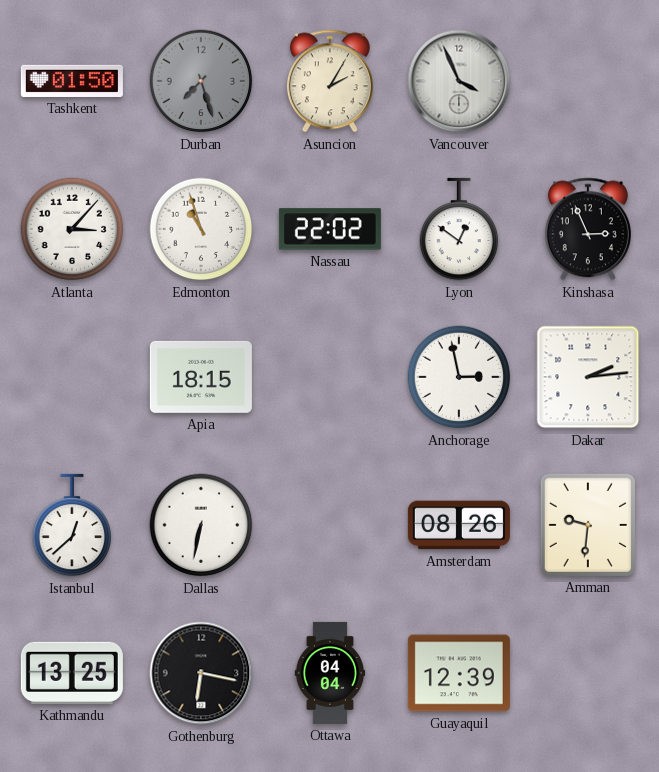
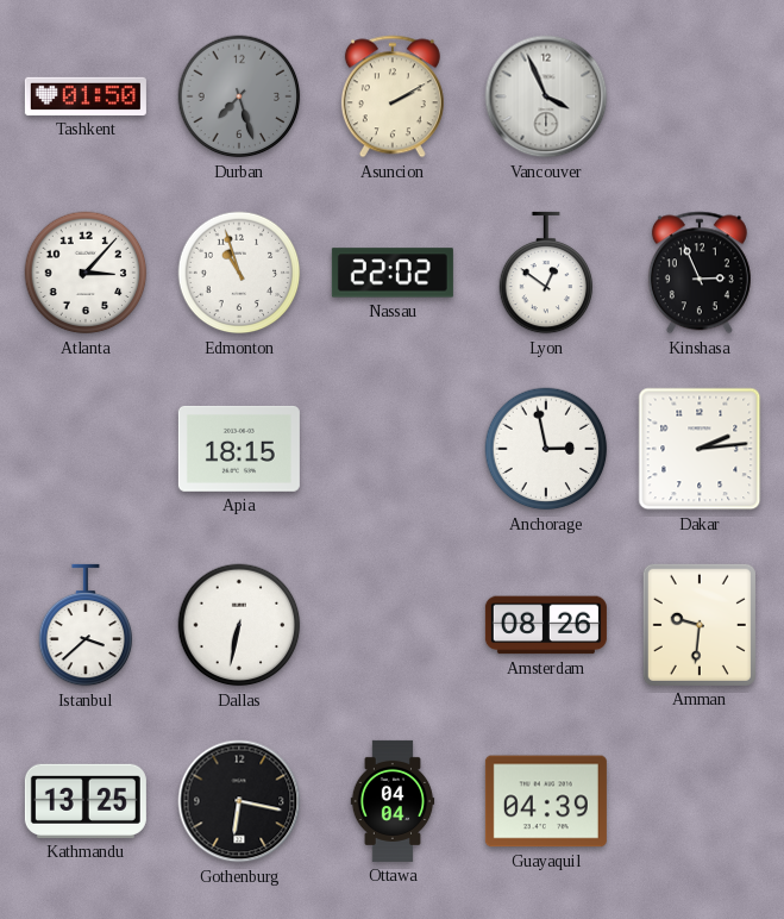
Asuncion: 2:05 -> 2:10
Istanbul: 12:38 -> 3:38
Guayaquil: 12:39 -> 04:39
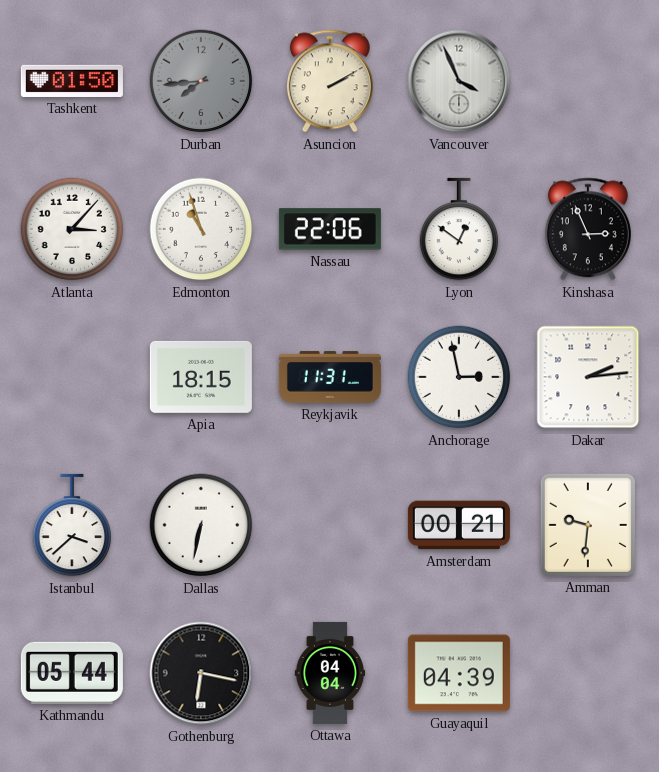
Durban: 7:27 -> 7:44
Nassau: 22:02 -> 22:06
Reykjavik: none -> 11:31
Amsterdam: 08:26 -> 00:21
Kathmandu: 13:25 -> 05:44
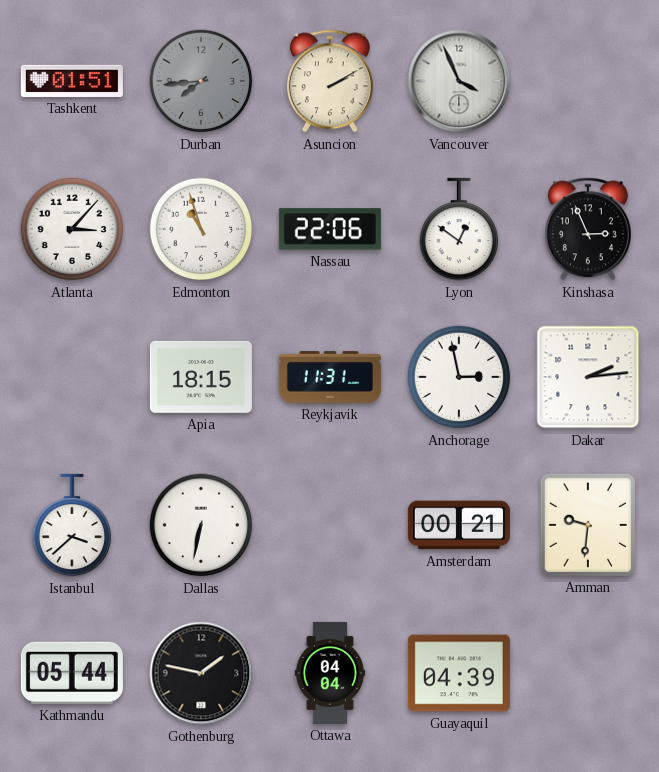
Tashkent: 01:50 -> 01:51
Gothenburg: 6:17 -> 1:47
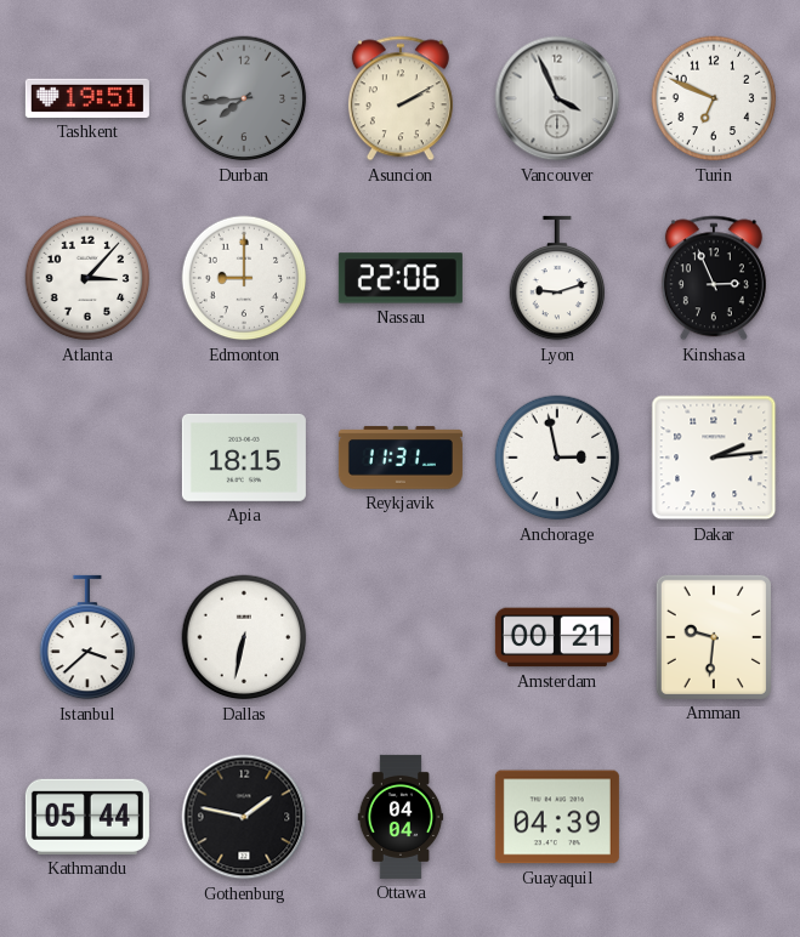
Tashkent: 01:51 -> 19:51
Turin: none -> 6:49
Edmonton: 10:57 -> 9:00
Lyon: 12:51 -> 9:12
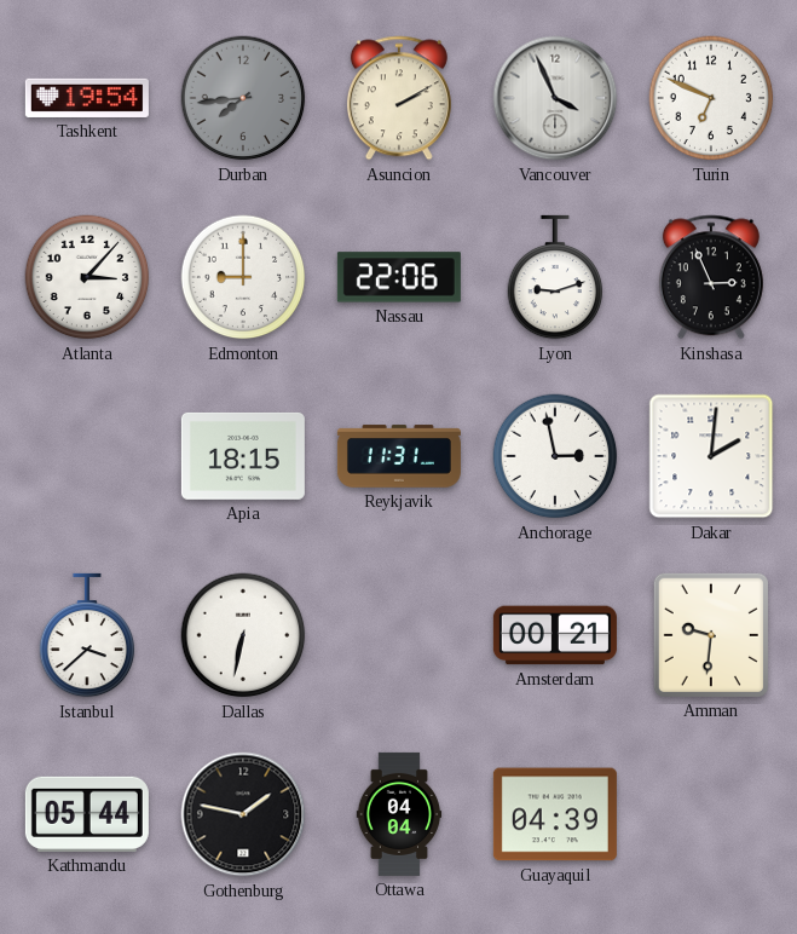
Tashkent: 19:51 -> 19:54
Dakar: 2:14 -> 2:01
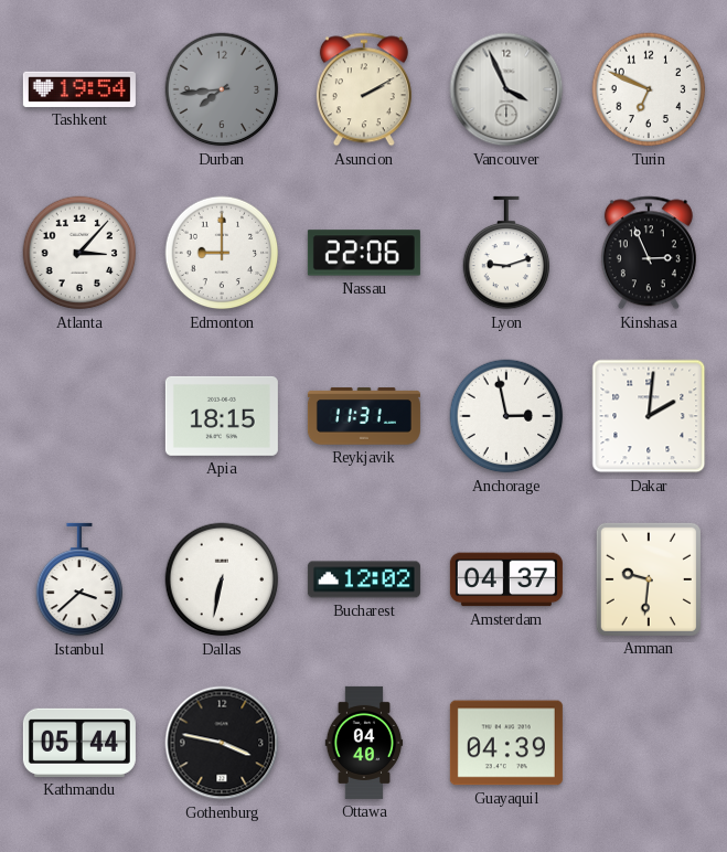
Bucharest: none -> 12:02
Amsterdam: 00:21 -> 04:37
Gothenburg: 1:47 -> 3:47
Ottawa: 04:04 -> 04:40
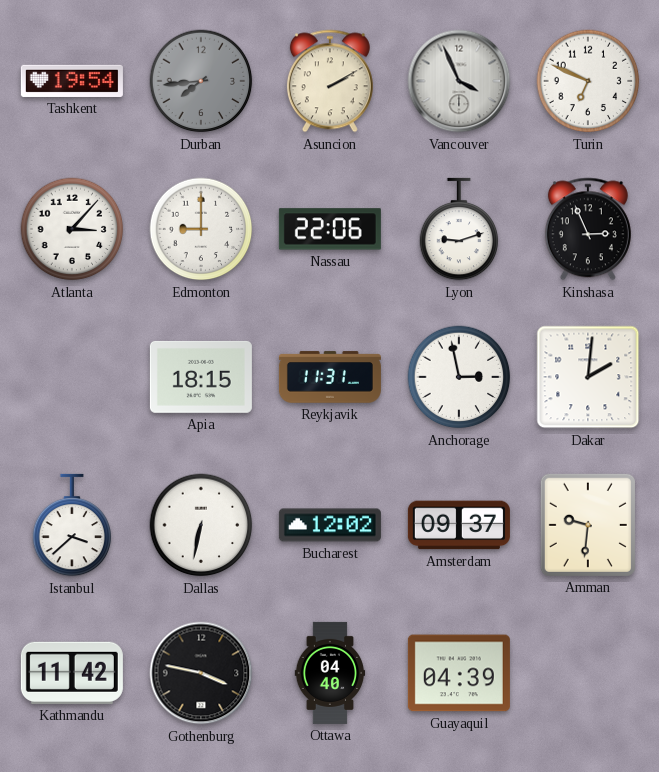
Amsterdam: 04:37 -> 09:37
Kathmandu: 05:44 -> 11:42
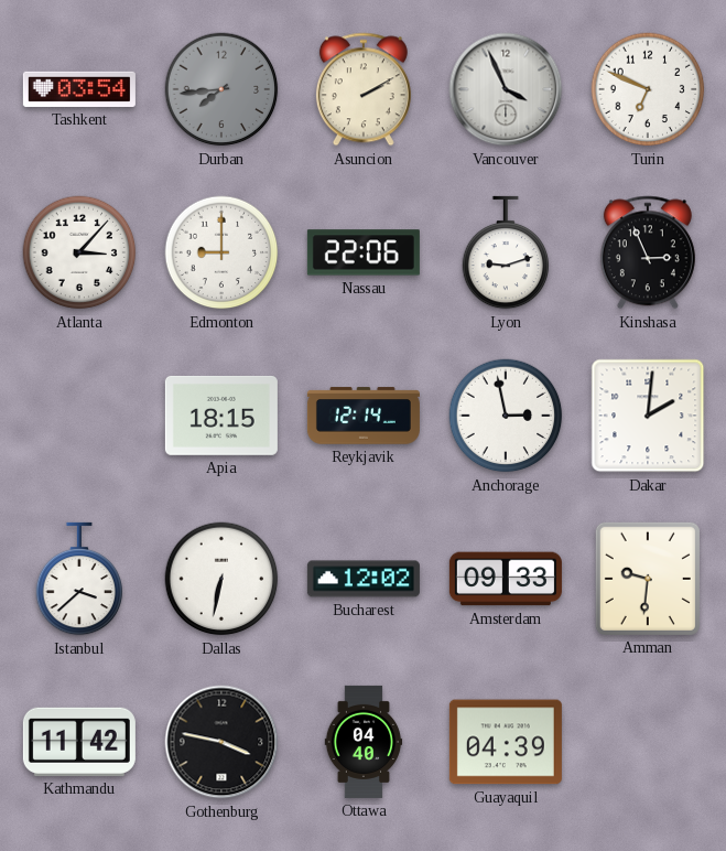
Tashkent: 19:54 -> 03:54
Reykjavik: 11:31 -> 12:14
Amsterdam: 09:37 -> 09:33
